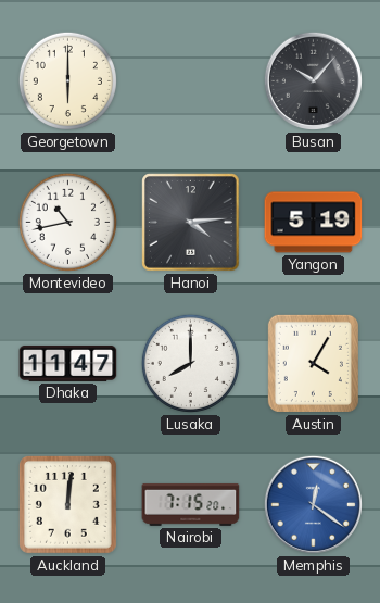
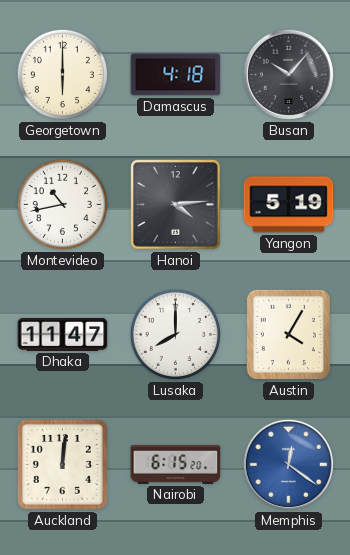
Damascus: none -> 4:18
Nairobi: 7:15 -> 6:15
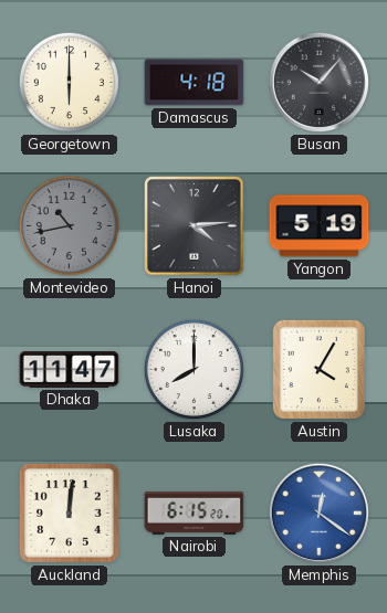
Montevideo dial: white -> grey
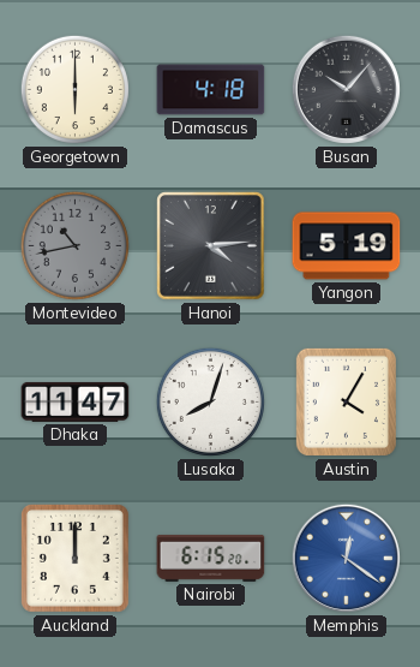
Lusaka: 8:00 -> 8:03
Auckland: 12:01 -> 12:00
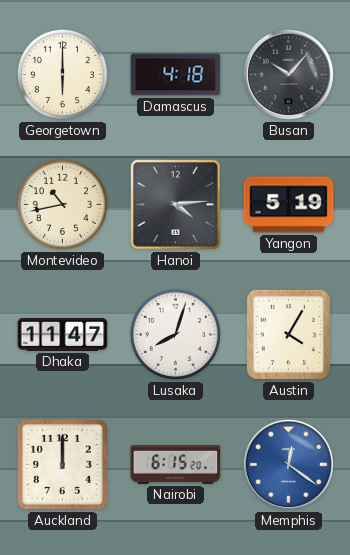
Montevideo dial: grey -> cream
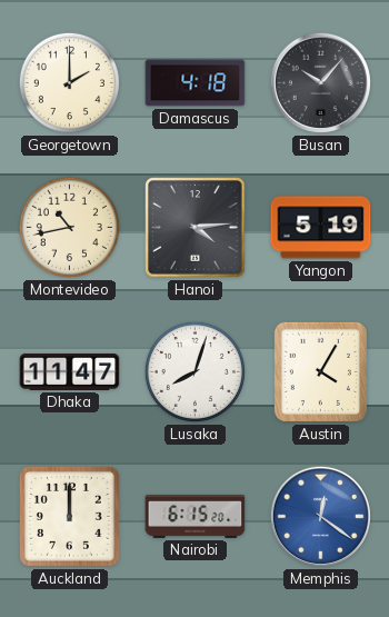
Georgetown: 6:00 -> 2:00
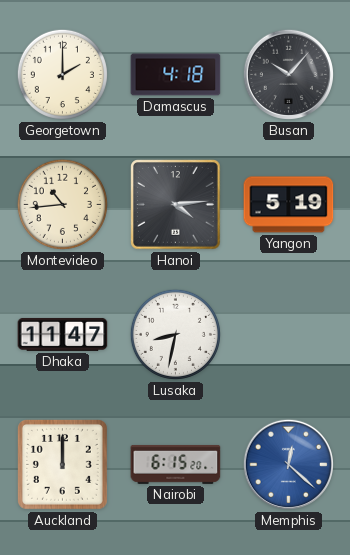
Montevideo: 10:43 -> 10:44
Lusaka: 8:03 -> 8:32
Austin: 4:05 -> none
Memphis: 12:21 -> 12:22
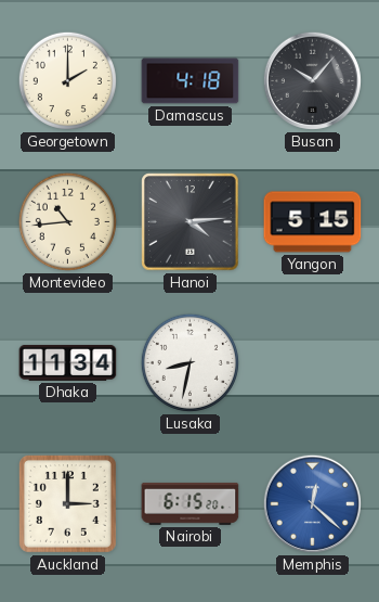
Yangon: 5:19 -> 5:15
Dhaka: 11:47 -> 11:34
Auckland: 12:00 -> 3:00
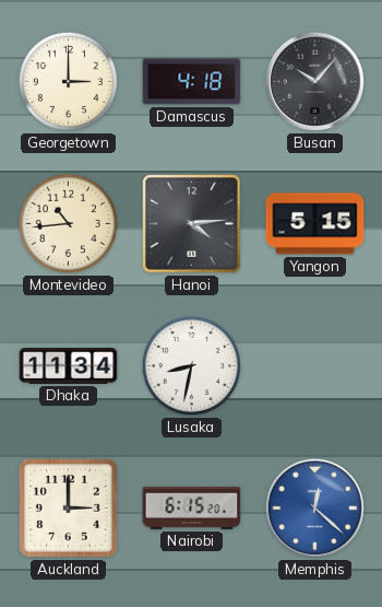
Georgetown: 2:00 -> 3:00
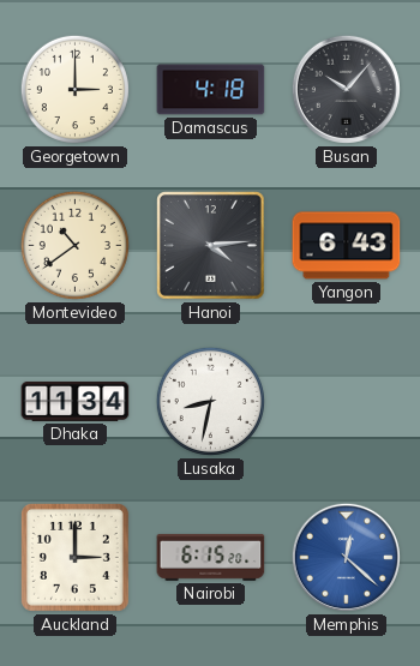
Montevideo: 10:44 -> 10:39
Yangon: 5:15 -> 6:43
